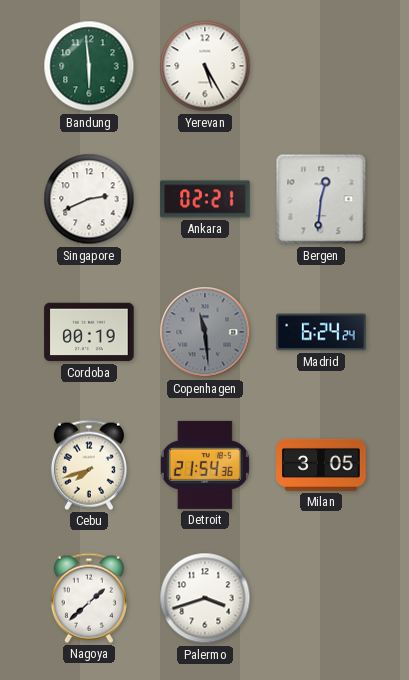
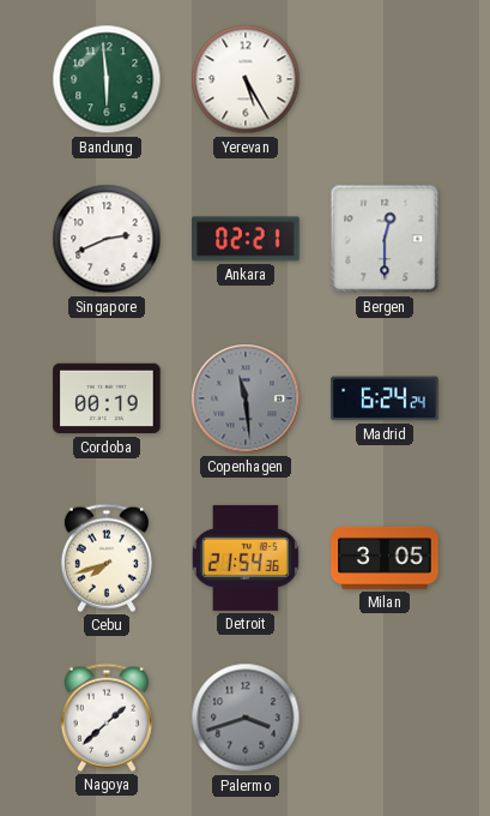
Bergen: 12:31 -> 12:30
Palermo dial: white -> grey
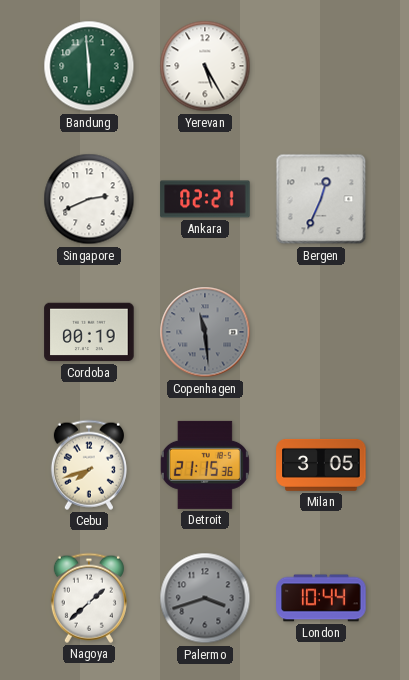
Bergen: 12:30 -> 12:34
Madrid: 6:24 -> none
Detroit: 21:54 -> 21:15
London: none -> 10:44
